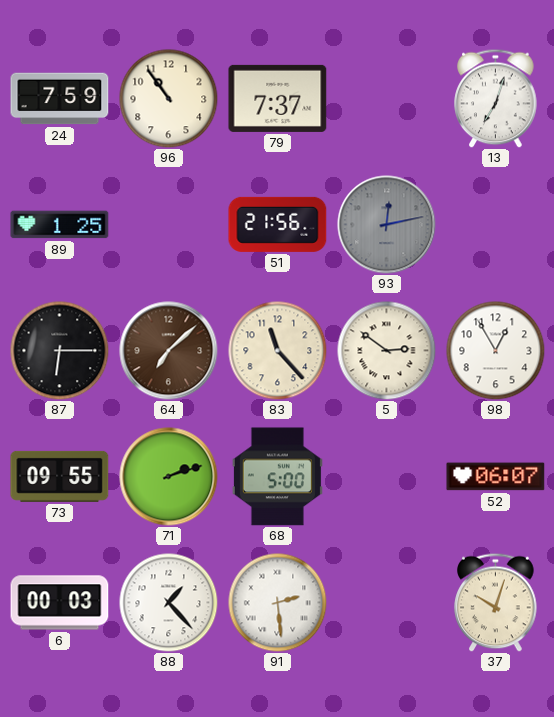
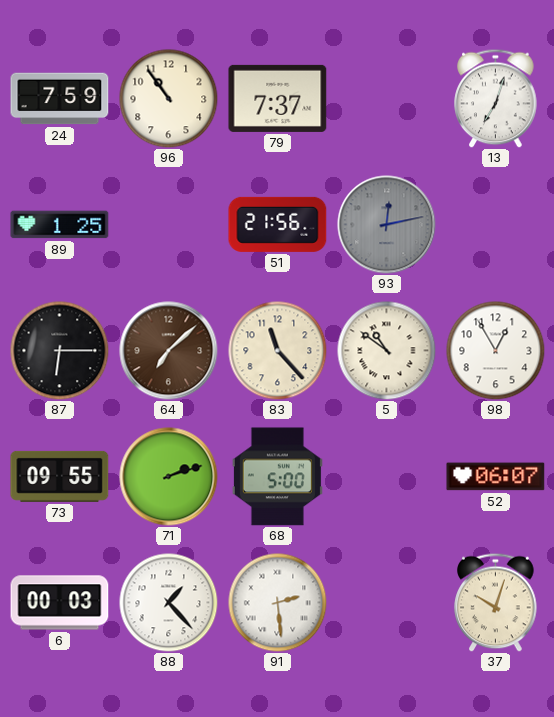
5: 2:51 -> 10:51
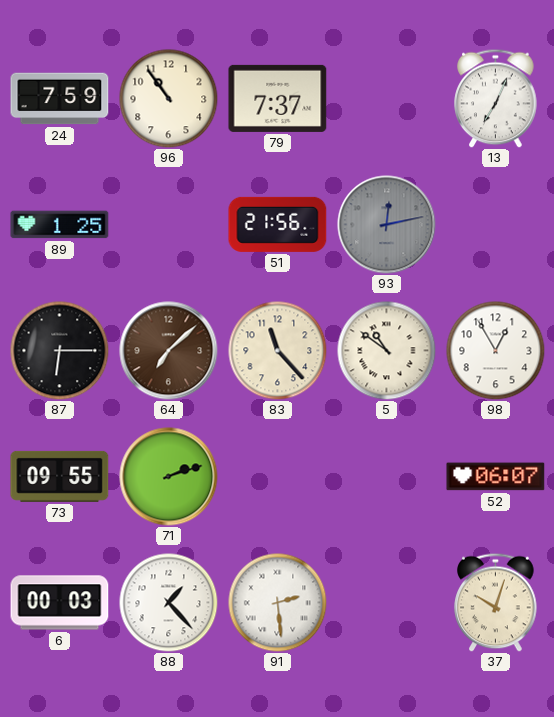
13: 7:03 -> 7:04
68: 5:00 -> none
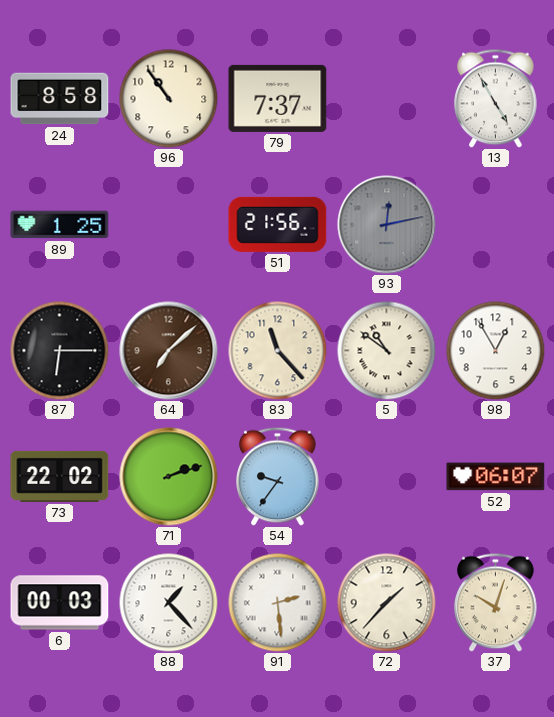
24: 7:59 -> 8:58
13: 7:04 -> 4:55
73: 09:55 -> 22:02
54: none -> 9:36
72: none -> 1:37
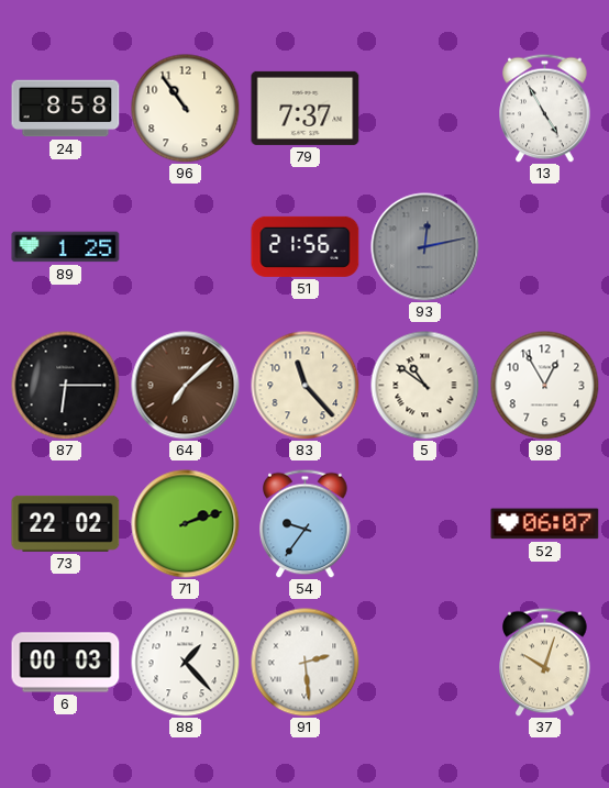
72: 1:37 -> none
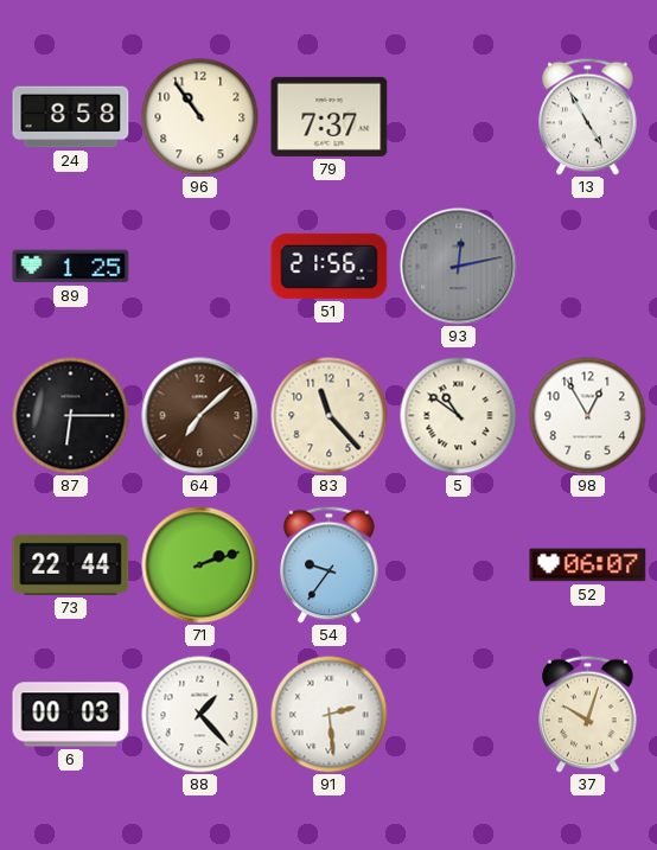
73: 22:02 -> 22:44
